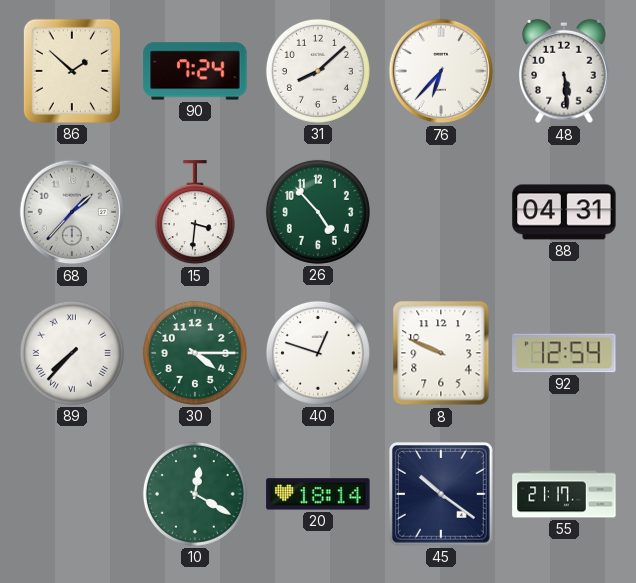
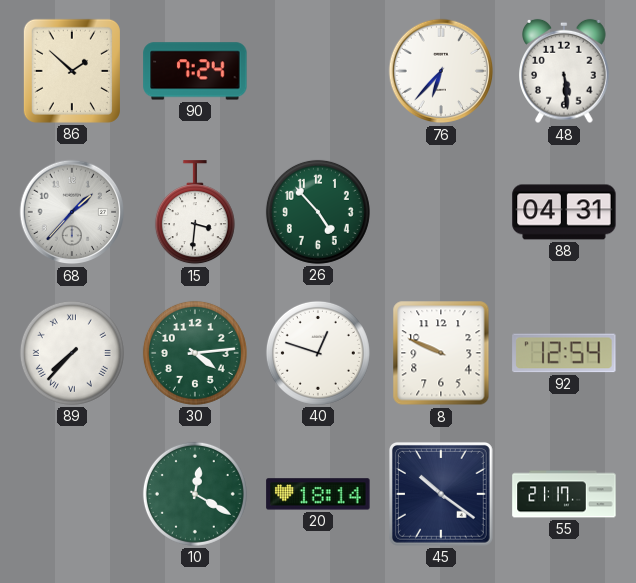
31: 8:08 -> none
30: 4:15 -> 4:14
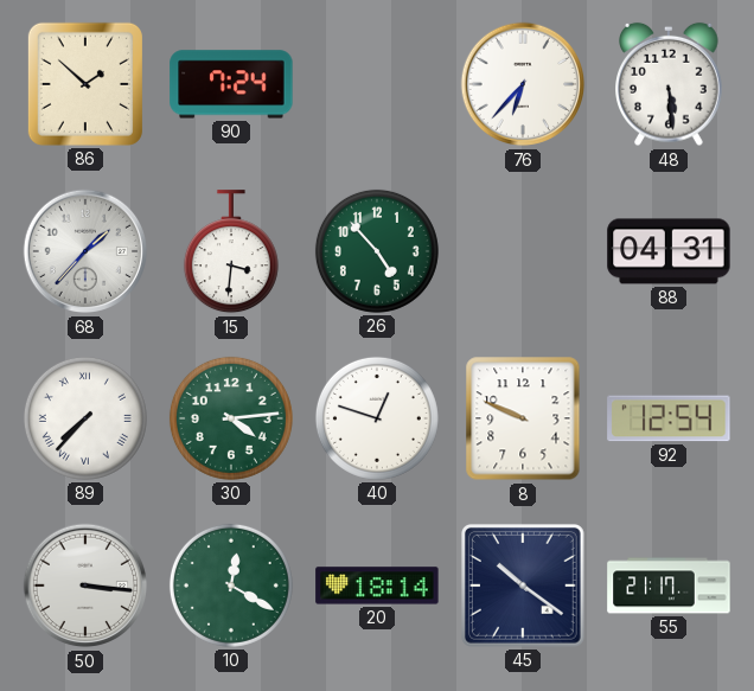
50: none -> 3:16
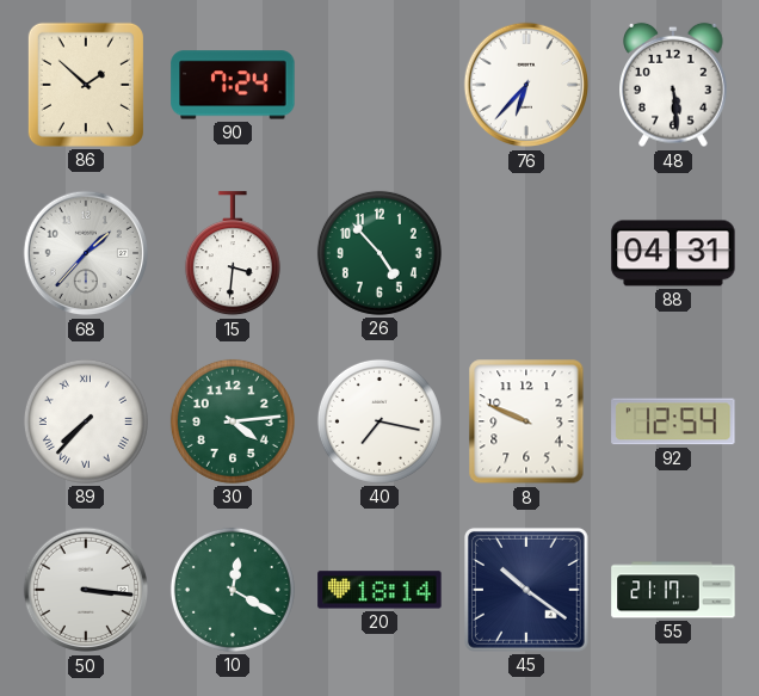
40: 12:48 -> 7:17
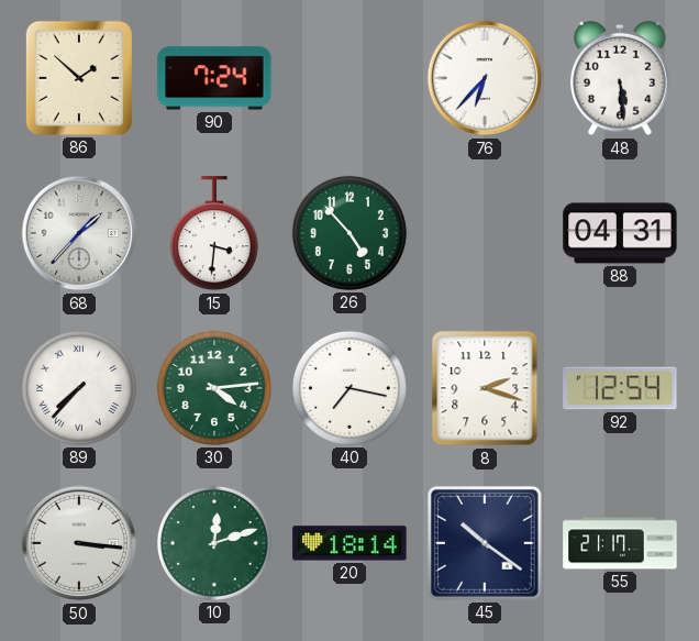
8: 9:49 -> 2:18
10: 12:20 -> 12:12
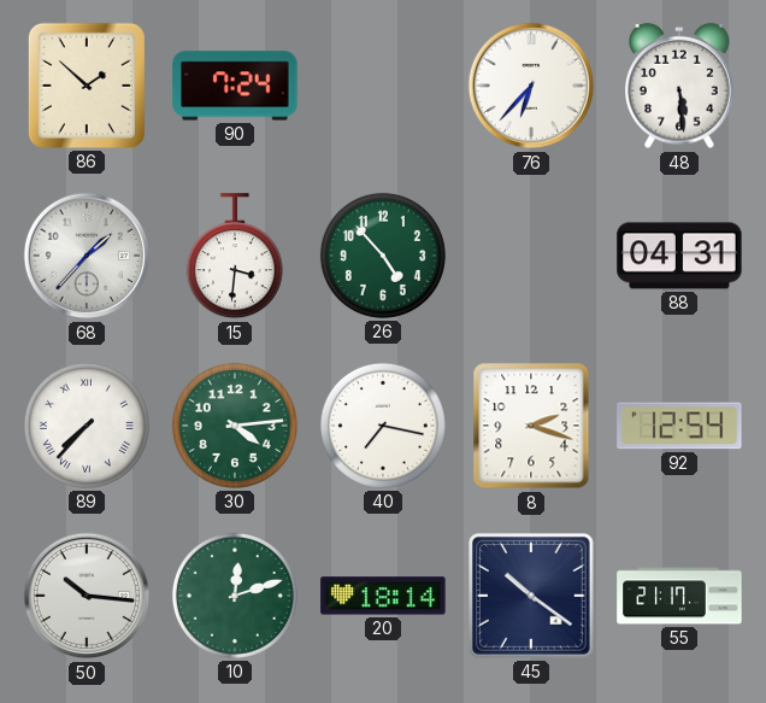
50: 3:16 -> 10:16
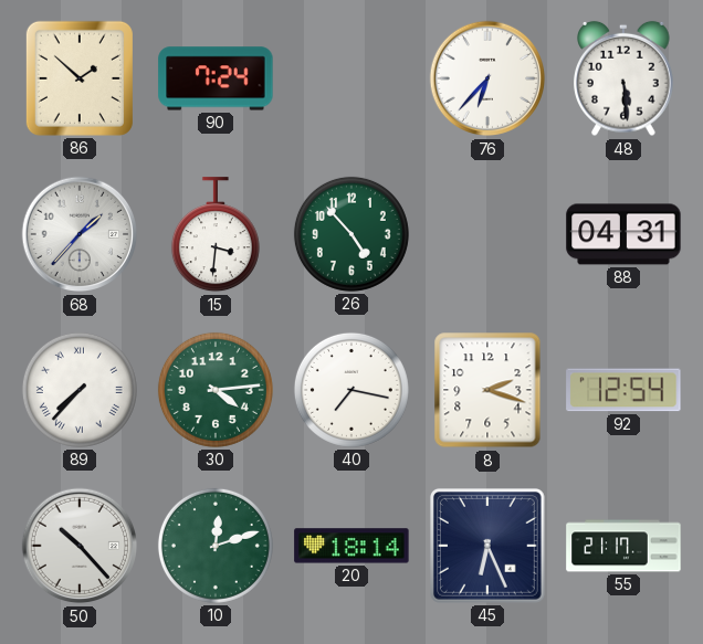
50: 10:16 -> 10:23
45: 10:21 -> 6:26
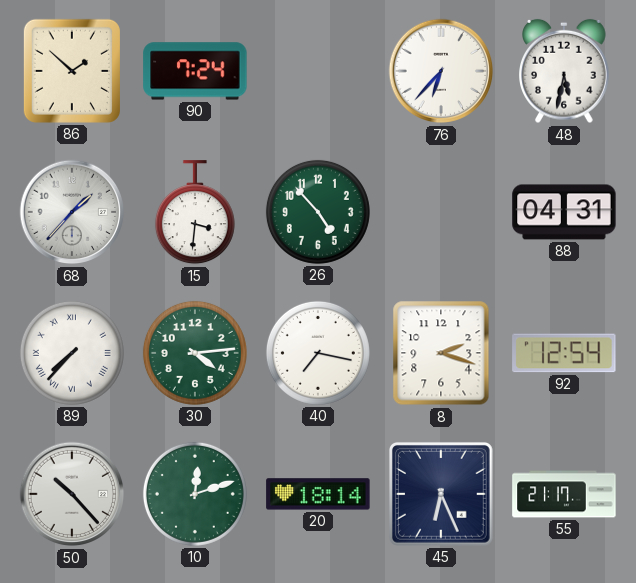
48: 5:29 -> 5:32
